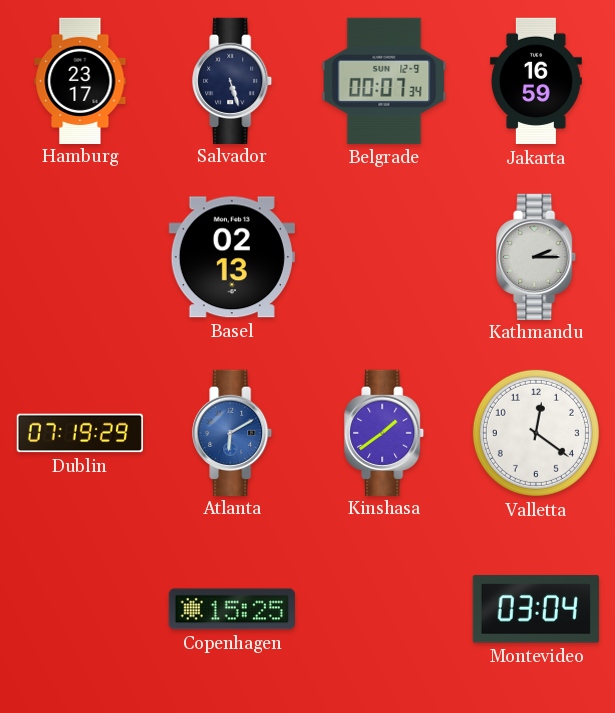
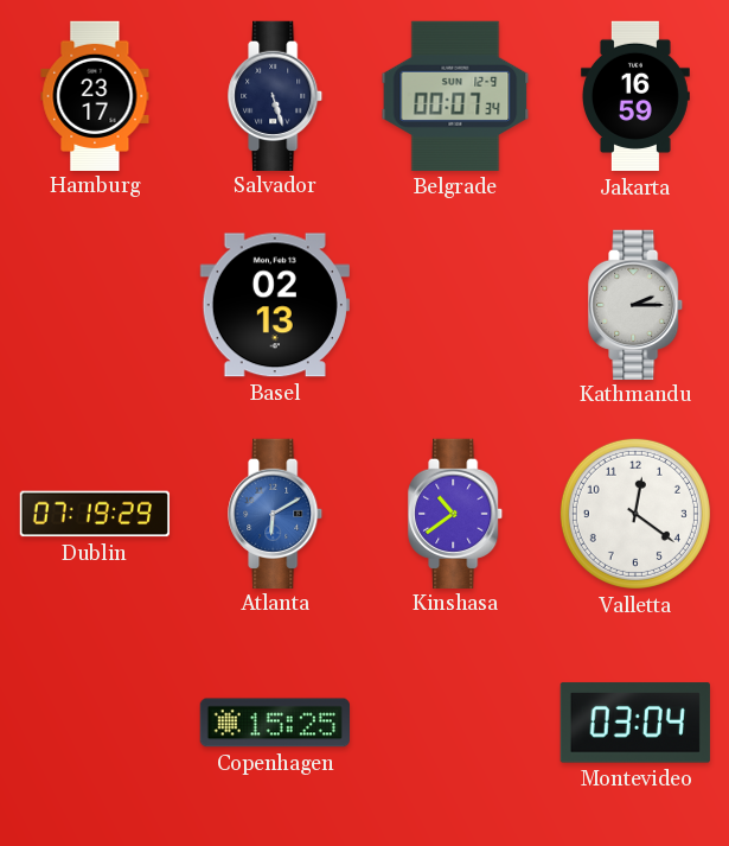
Kinshasa: 1:39 -> 10:39
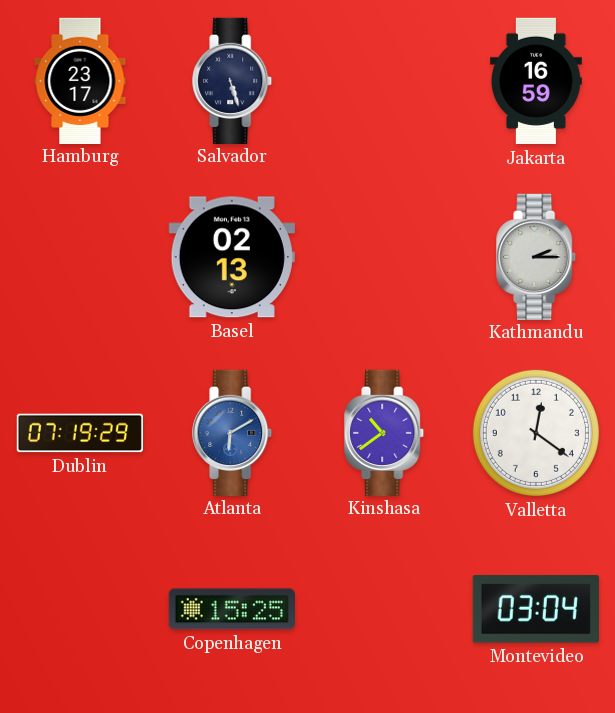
Belgrade: 00:07 -> none
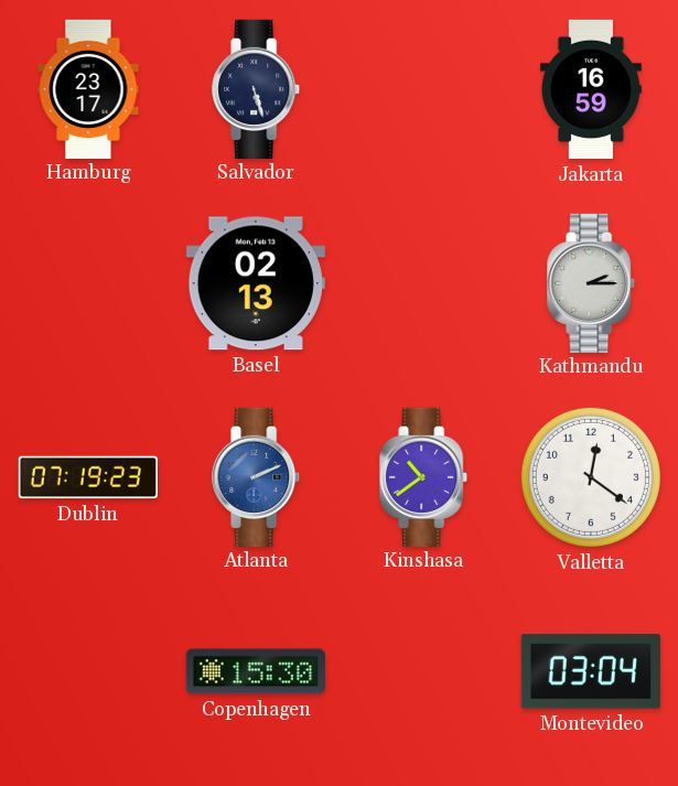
Dublin: 07:19:29 -> 07:19:23
Atlanta: 6:10 -> 2:11
Copenhagen: 15:25 -> 15:30
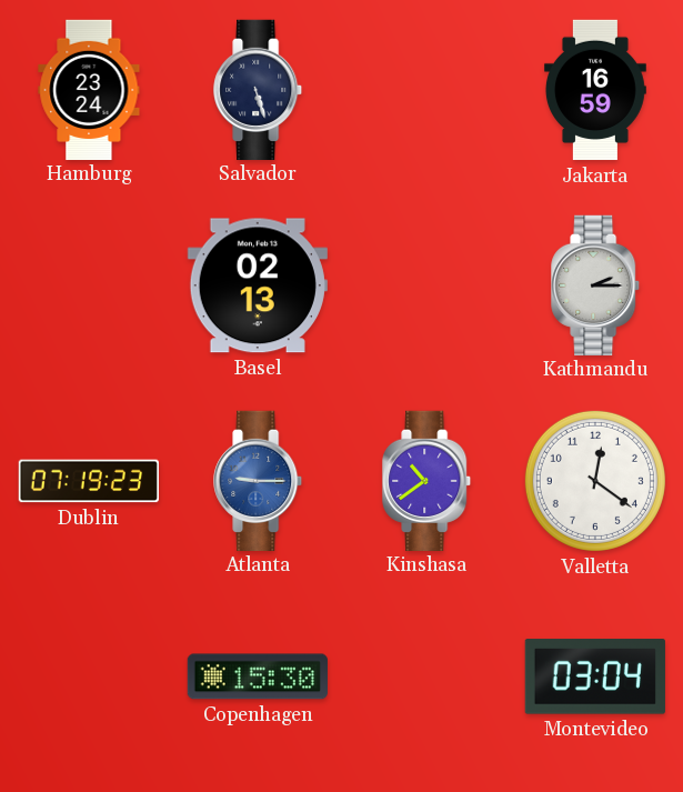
Hamburg: 23:17 -> 23:24
Atlanta: 2:11 -> 9:15
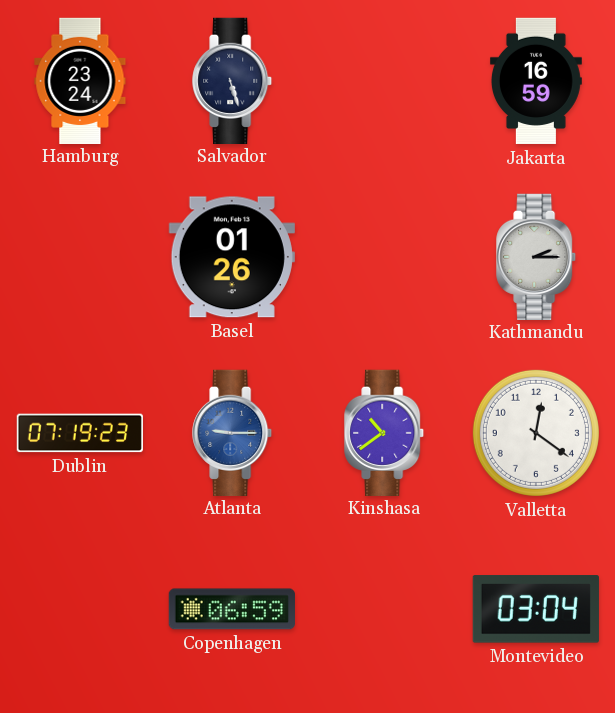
Basel: 02:13 -> 01:26
Copenhagen: 15:30 -> 06:59
